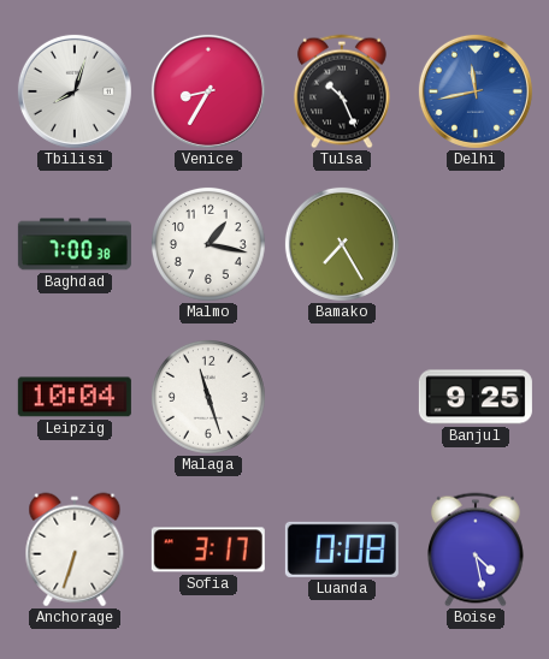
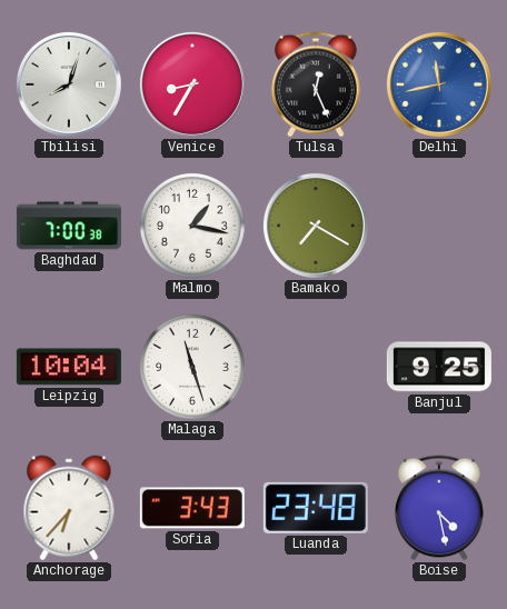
Tulsa: 10:26 -> 12:26
Bamako: 7:25 -> 7:20
Anchorage: 6:33 -> 6:37
Sofia: 3:17 -> 3:43
Luanda: 0:08 -> 23:48
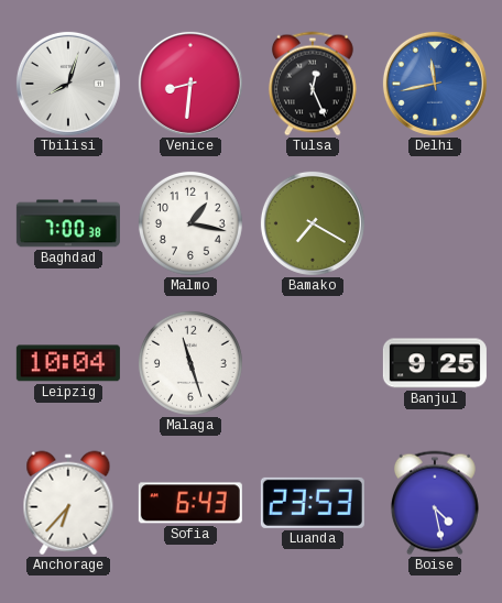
Venice: 8:35 -> 8:31
Sofia: 3:43 -> 6:43
Luanda: 23:48 -> 23:53
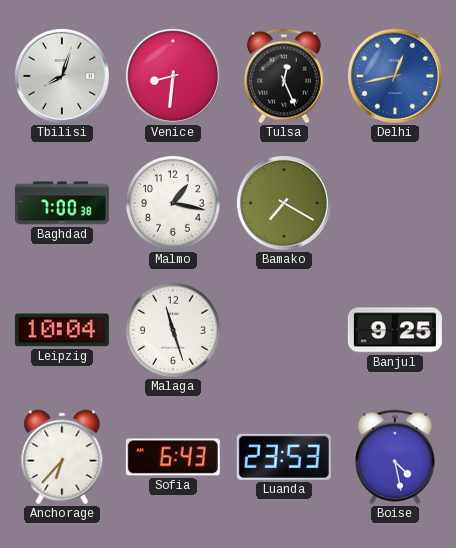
Delhi: 11:43 -> 12:43
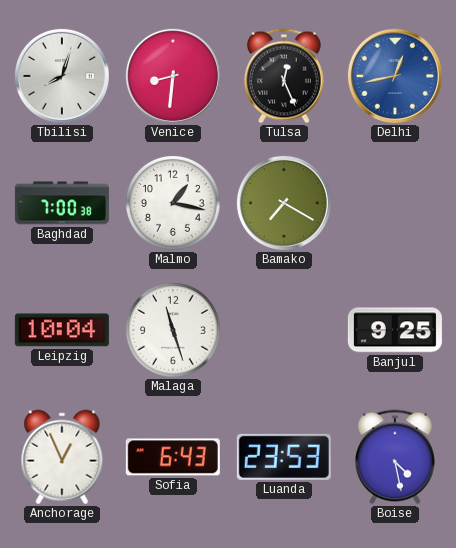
Anchorage: 6:37 -> 12:56
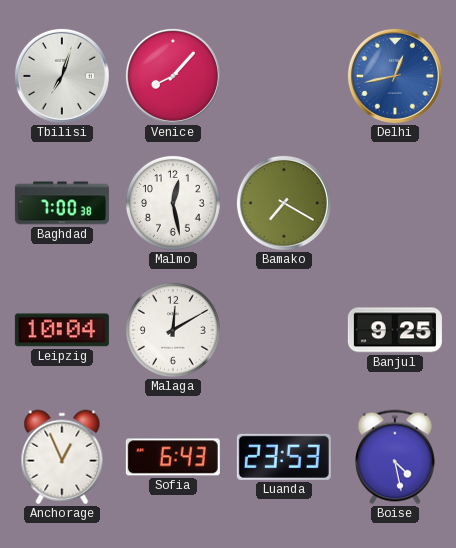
Tbilisi: 8:03 -> 7:03
Venice: 8:31 -> 8:07
Tulsa: 12:26 -> none
Malmo: 1:17 -> 12:28
Malaga: 11:27 -> 12:10
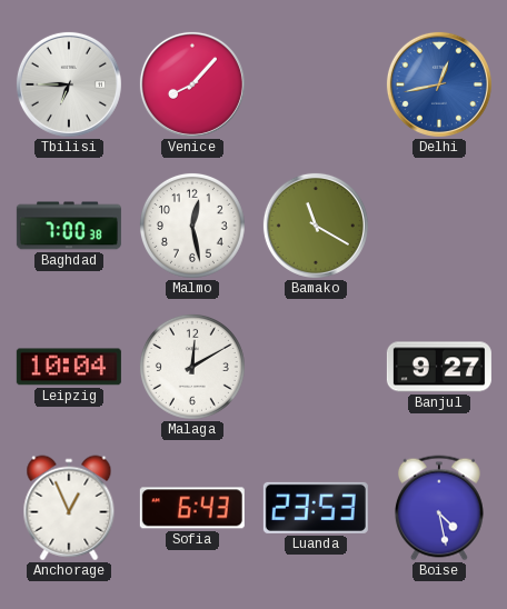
Tbilisi: 7:03 -> 6:45
Bamako: 7:20 -> 11:20
Banjul: 9:25 -> 9:27
